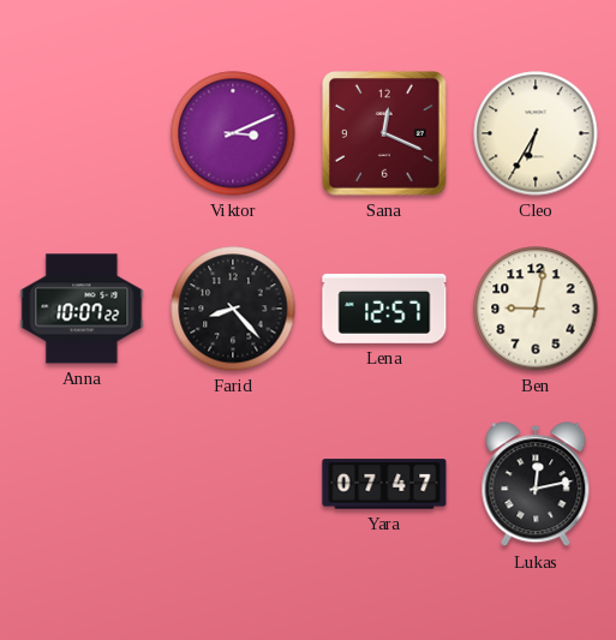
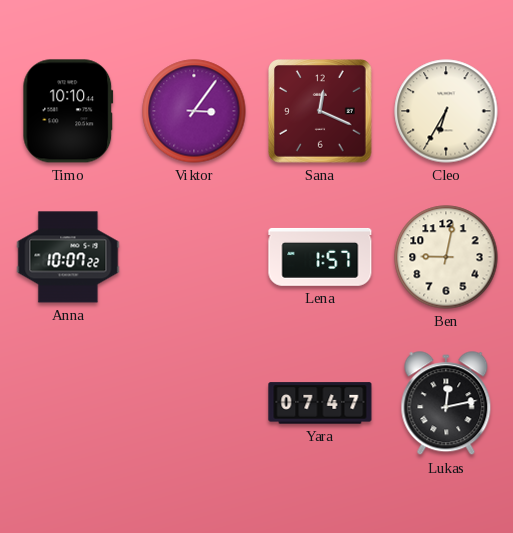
Timo: none -> 10:10
Viktor: 3:11 -> 3:06
Farid: 8:23 -> none
Lena: 12:57 -> 1:57
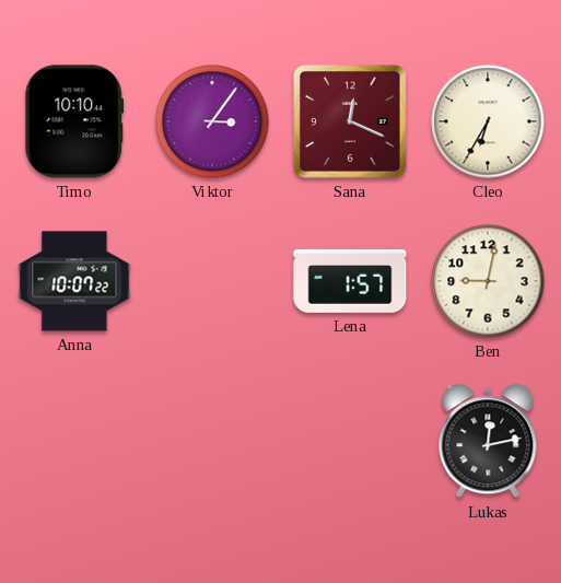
Yara: 07:47 -> none
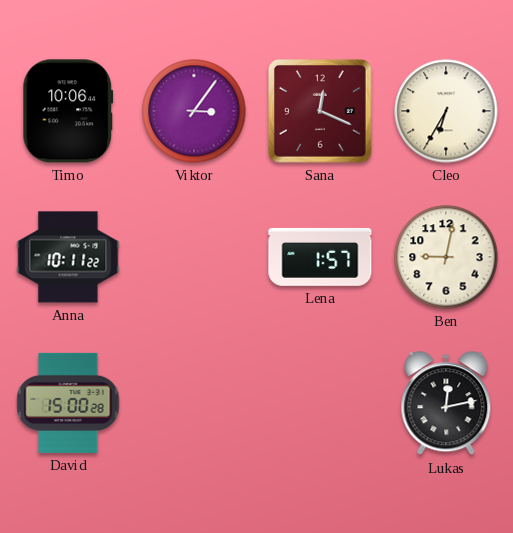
Timo: 10:10 -> 10:06
Anna: 10:07 -> 10:11
David: none -> 15:00
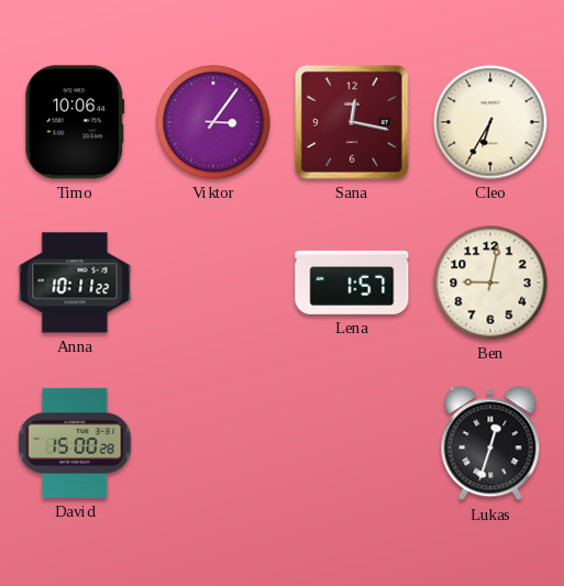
Sana: 12:19 -> 12:17
Lukas: 12:13 -> 12:33
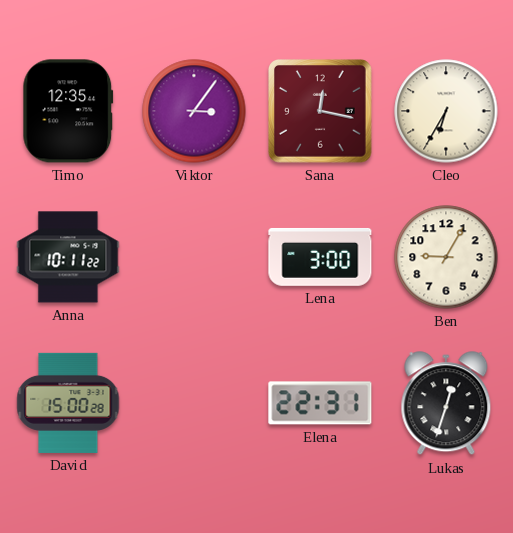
Timo: 10:06 -> 12:35
Lena: 1:57 -> 3:00
Ben: 9:02 -> 9:05
Elena: none -> 22:31
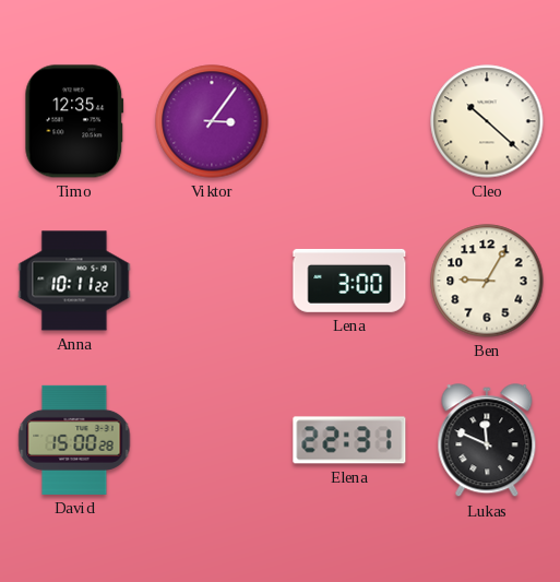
Sana: 12:17 -> none
Cleo: 6:35 -> 10:22
Lukas: 12:33 -> 11:49
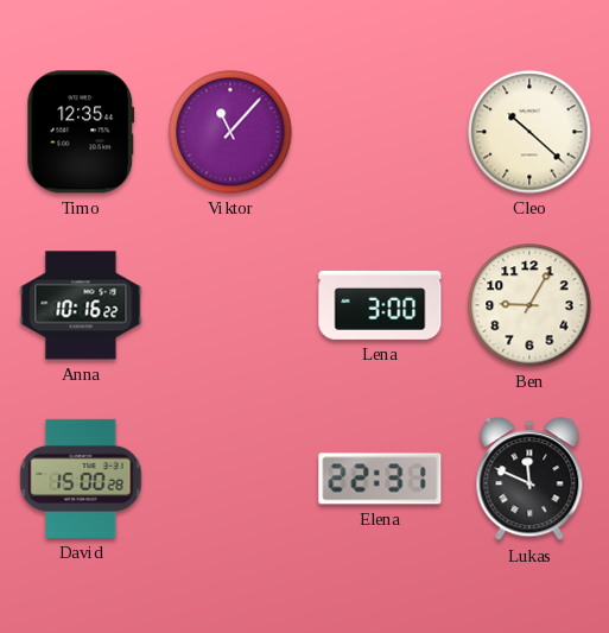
Viktor: 3:06 -> 11:07
Anna: 10:11 -> 10:16
